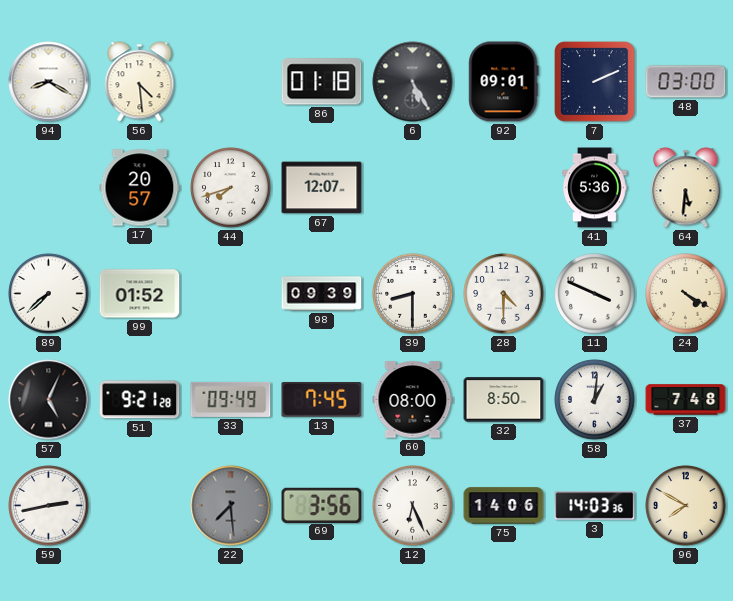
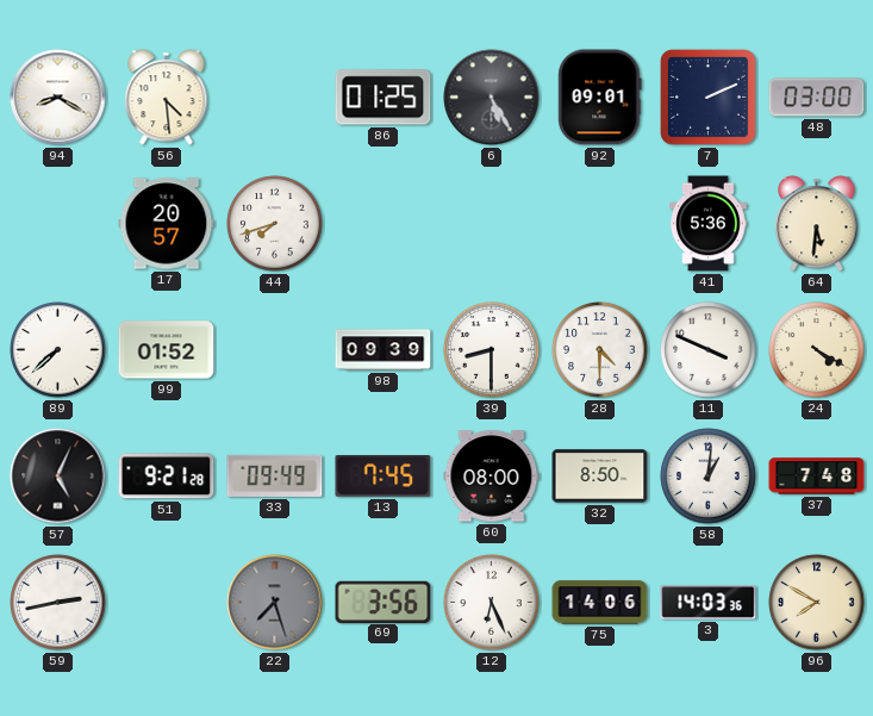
86: 01:18 -> 01:25
67: 12:07 -> none
22: 7:29 -> 7:27
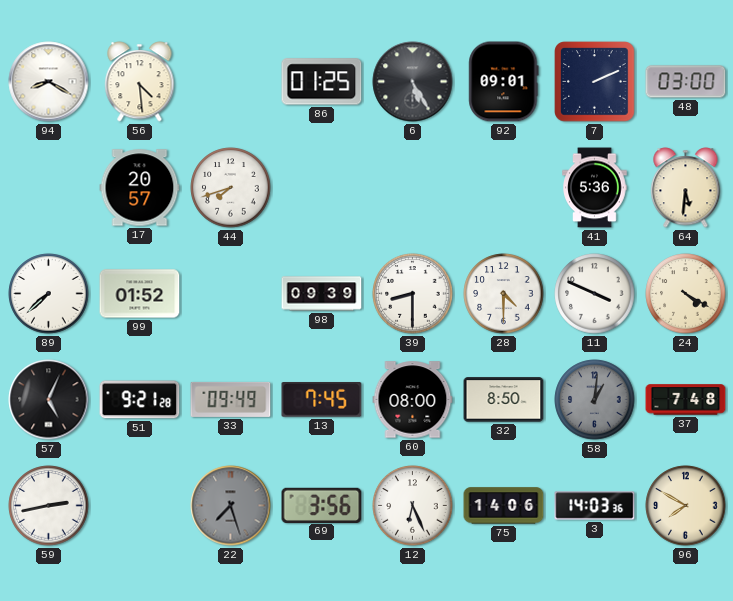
58 dial: white -> grey
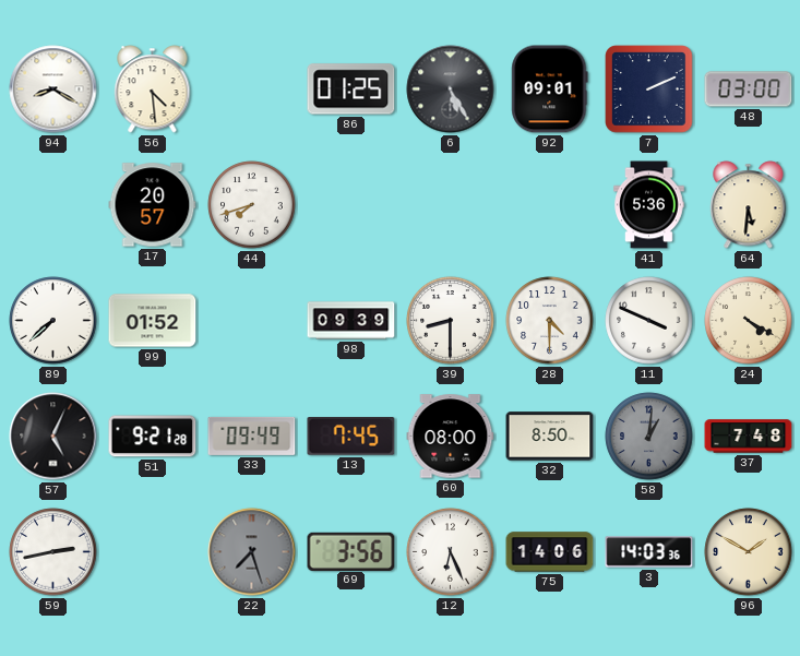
96: 7:50 -> 1:50
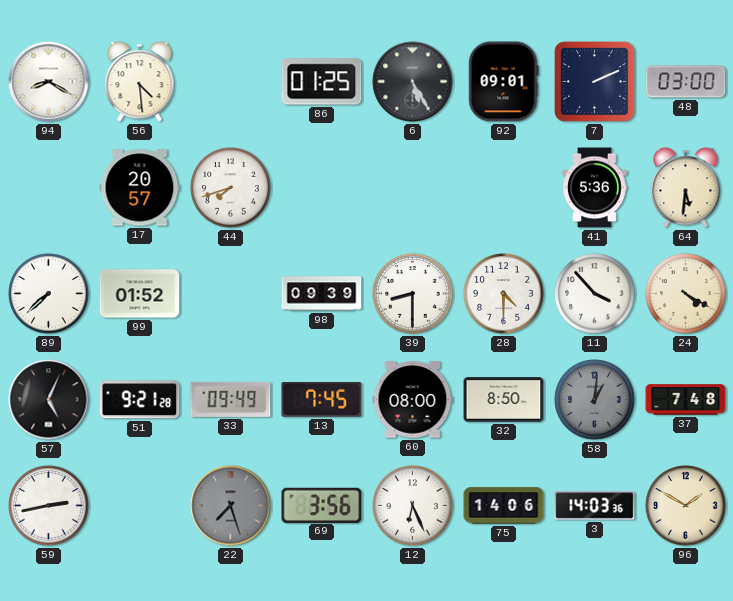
11: 3:49 -> 3:53
